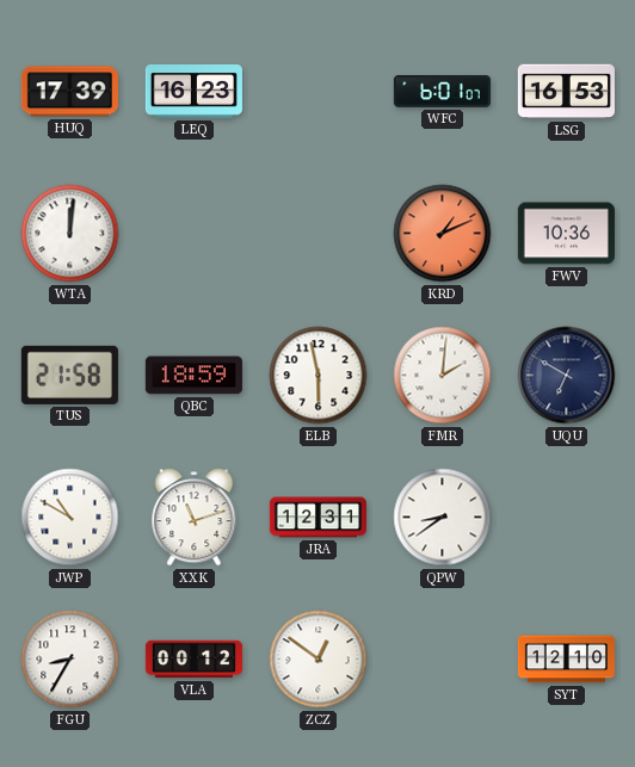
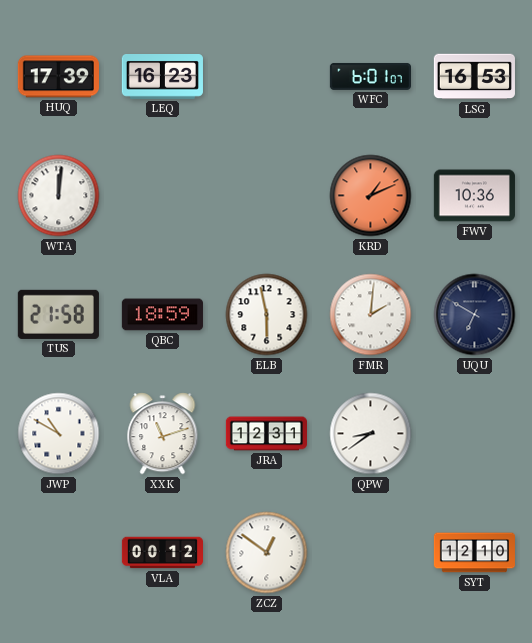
FGU: 8:35 -> none
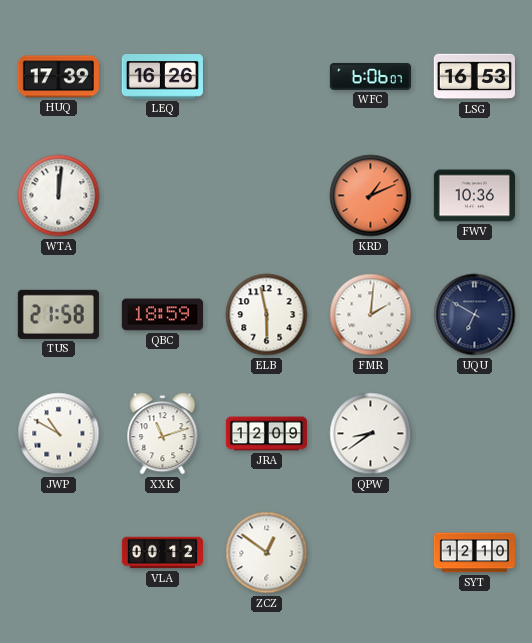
LEQ: 16:23 -> 16:26
WFC: 6:01 -> 6:06
JRA: 12:31 -> 12:09
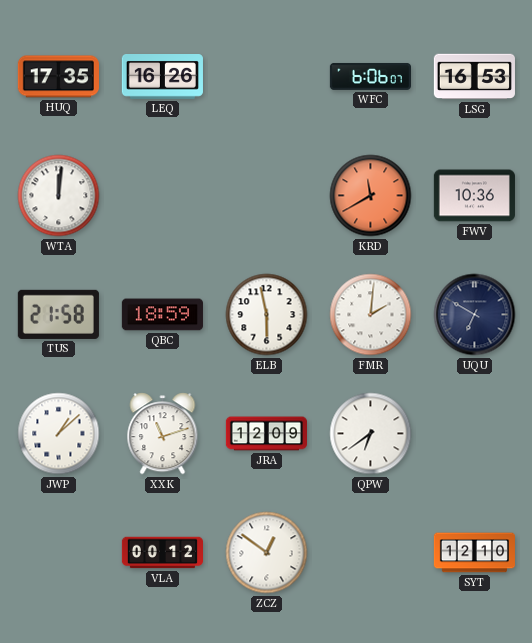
HUQ: 17:39 -> 17:35
KRD: 1:11 -> 11:40
JWP: 10:50 -> 1:08
QPW: 8:39 -> 6:39
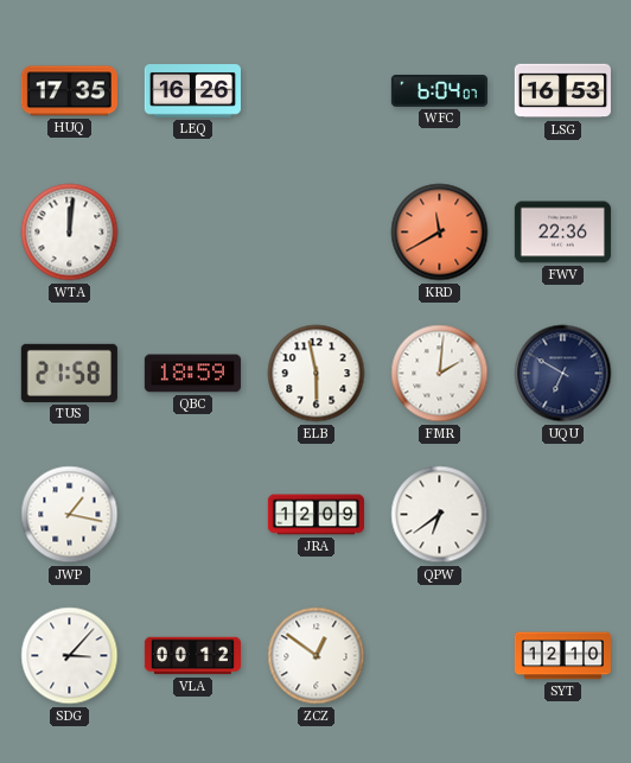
WFC: 6:06 -> 6:04
FWV: 10:36 -> 22:36
JWP: 1:08 -> 1:17
XXK: 11:12 -> none
SDG: none -> 3:07
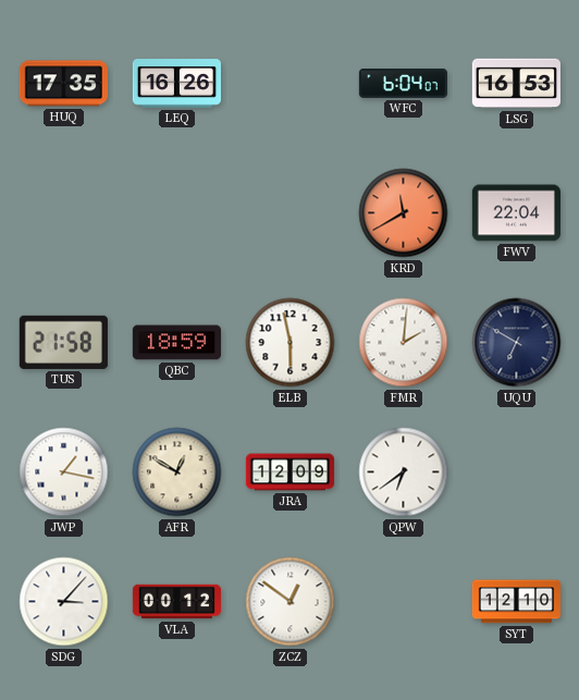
WTA: 12:01 -> none
FWV: 22:36 -> 22:04
AFR: none -> 12:50
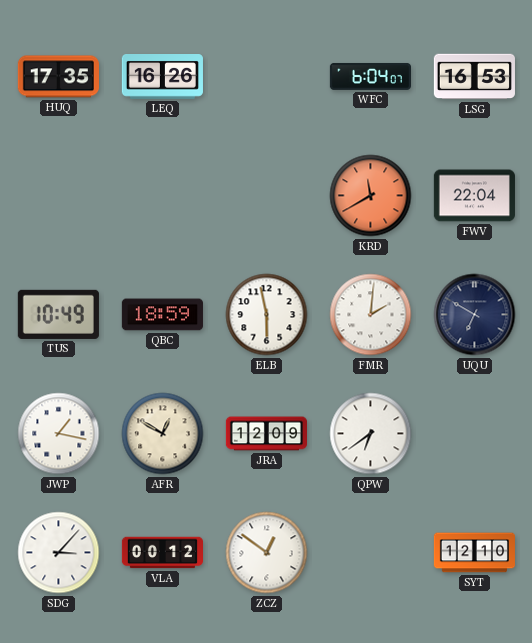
TUS: 21:58 -> 10:49
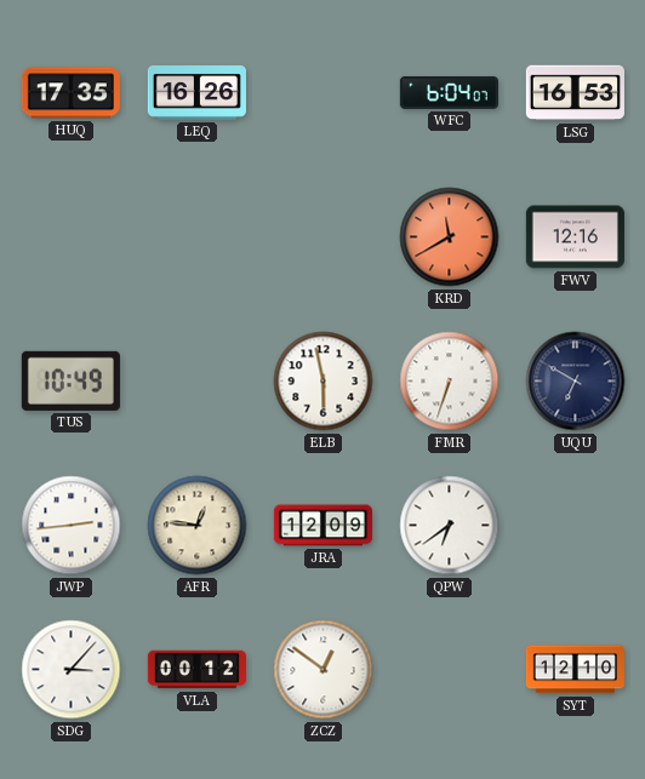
FWV: 22:04 -> 12:16
QBC: 18:59 -> none
FMR: 2:01 -> 6:33
JWP: 1:17 -> 2:44
AFR: 12:50 -> 12:46
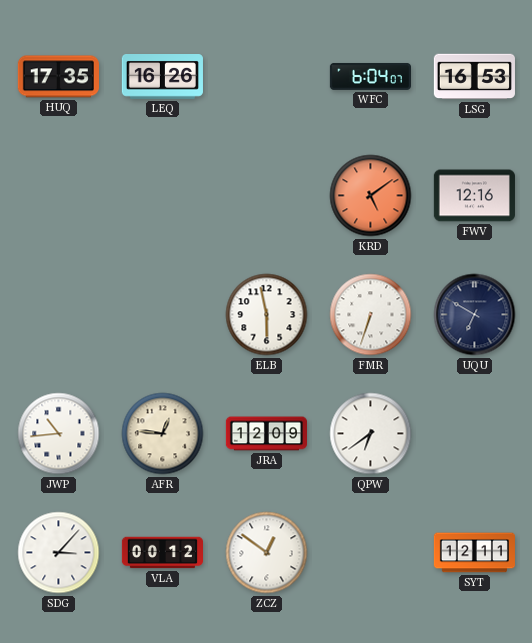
KRD: 11:40 -> 5:09
TUS: 10:49 -> none
JWP: 2:44 -> 10:44
SYT: 12:10 -> 12:11
